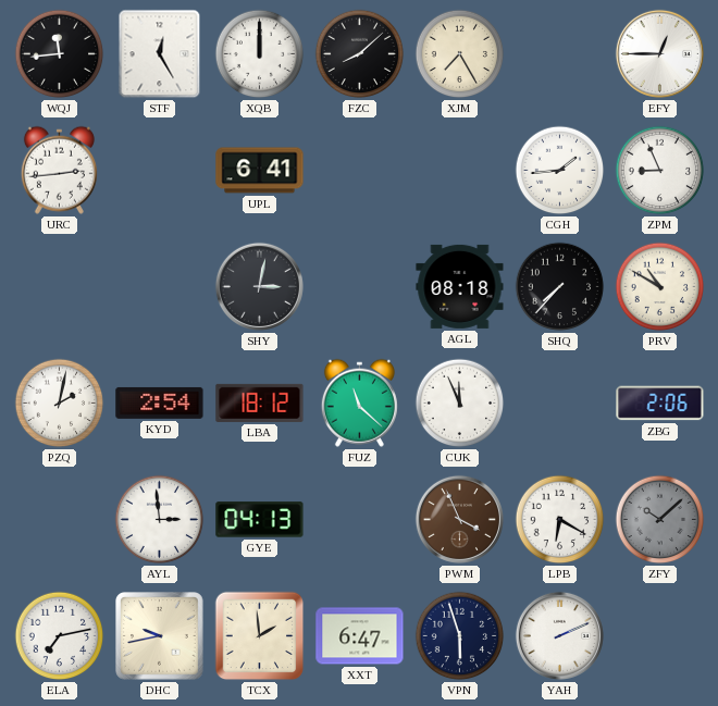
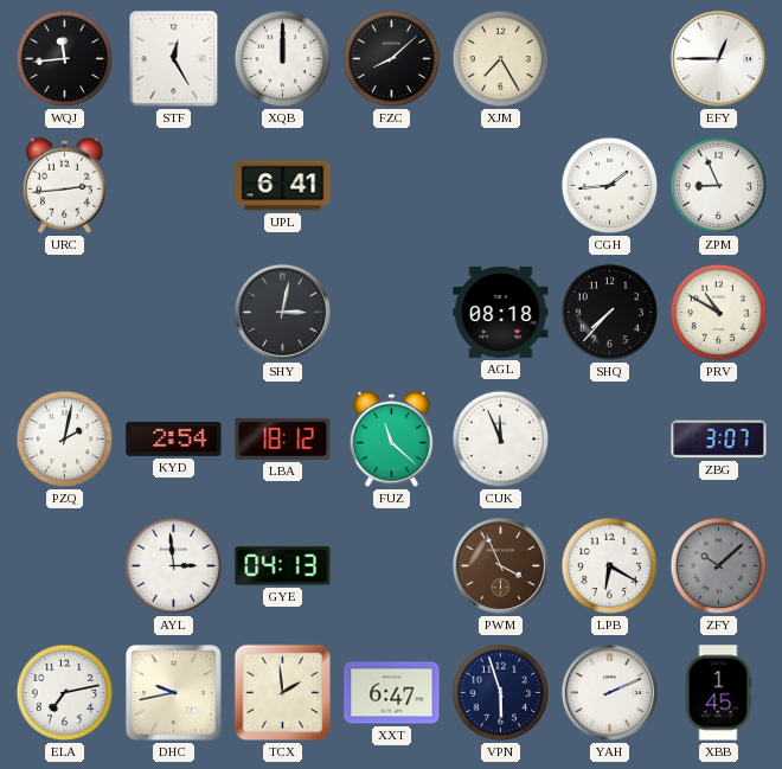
ZBG: 2:06 -> 3:07
XBB: none -> 1:45
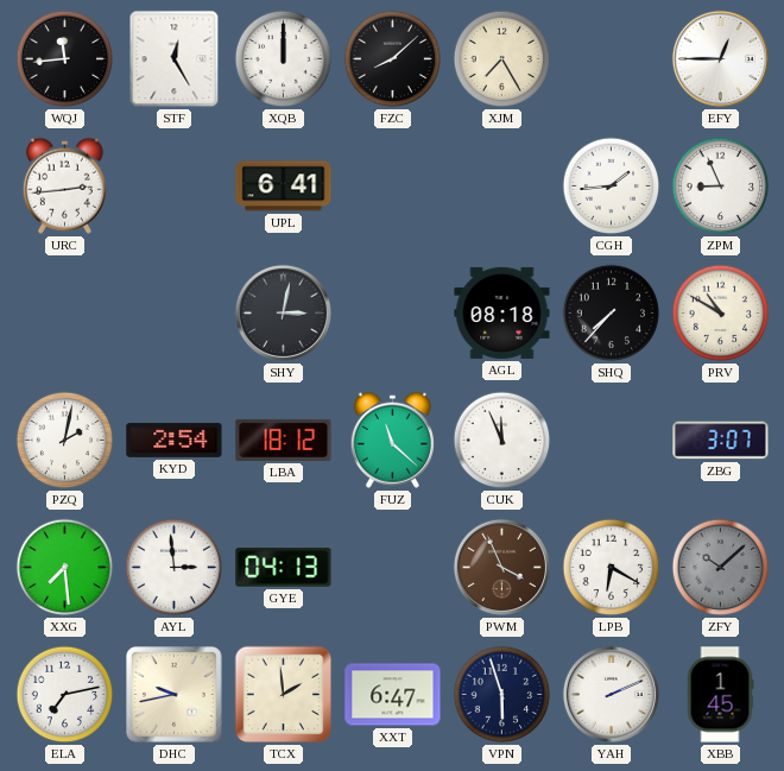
XXG: none -> 7:29
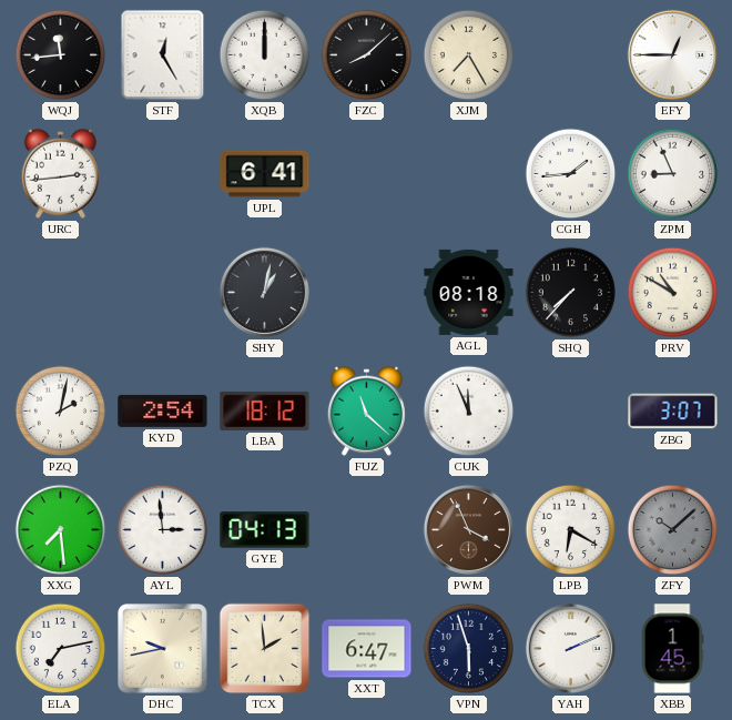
SHY: 3:02 -> 1:02
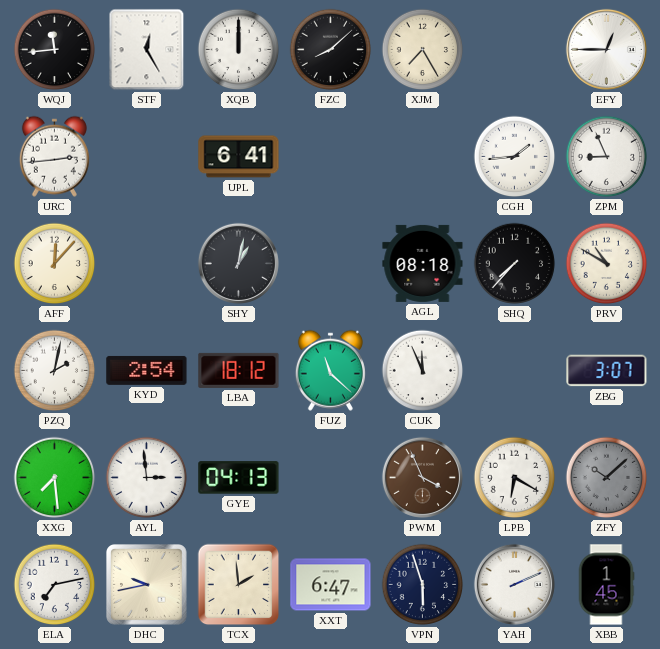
AFF: none -> 12:07
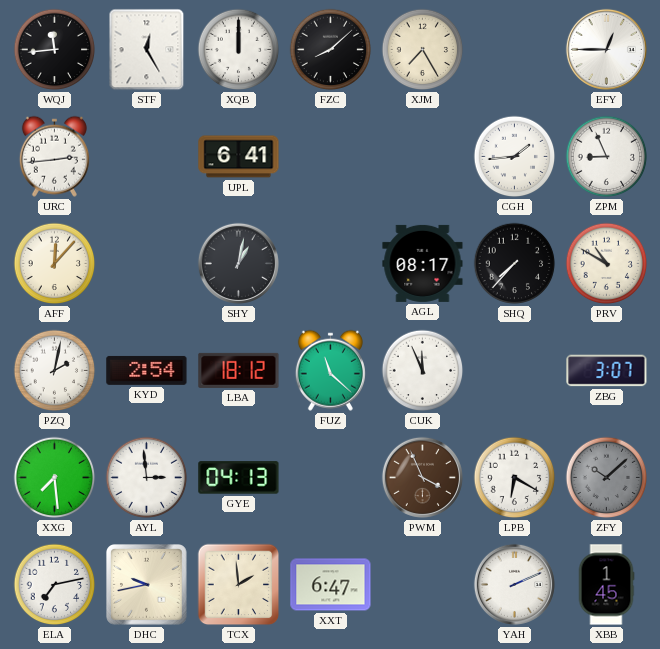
AGL: 08:18 -> 08:17
VPN: 5:57 -> none
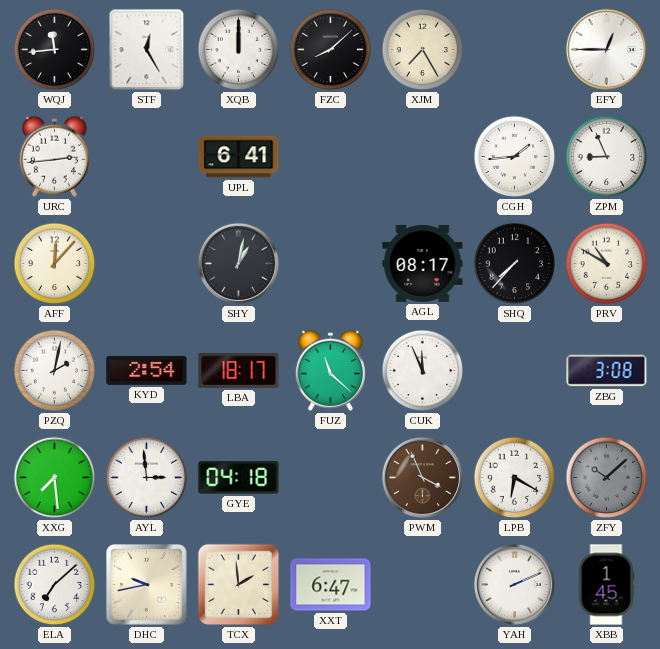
LBA: 18:12 -> 18:17
ZBG: 3:07 -> 3:08
GYE: 04:13 -> 04:18
ELA: 7:13 -> 7:08
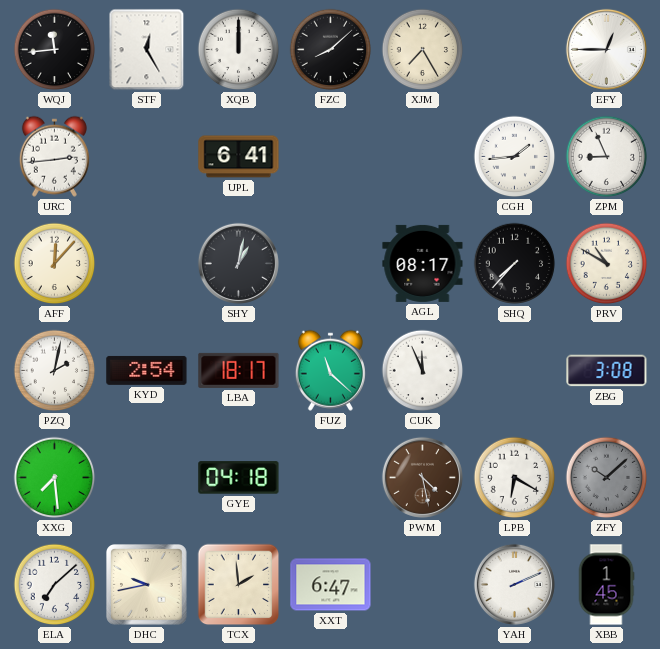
AYL: 2:59 -> none
PWM: 3:56 -> 4:28
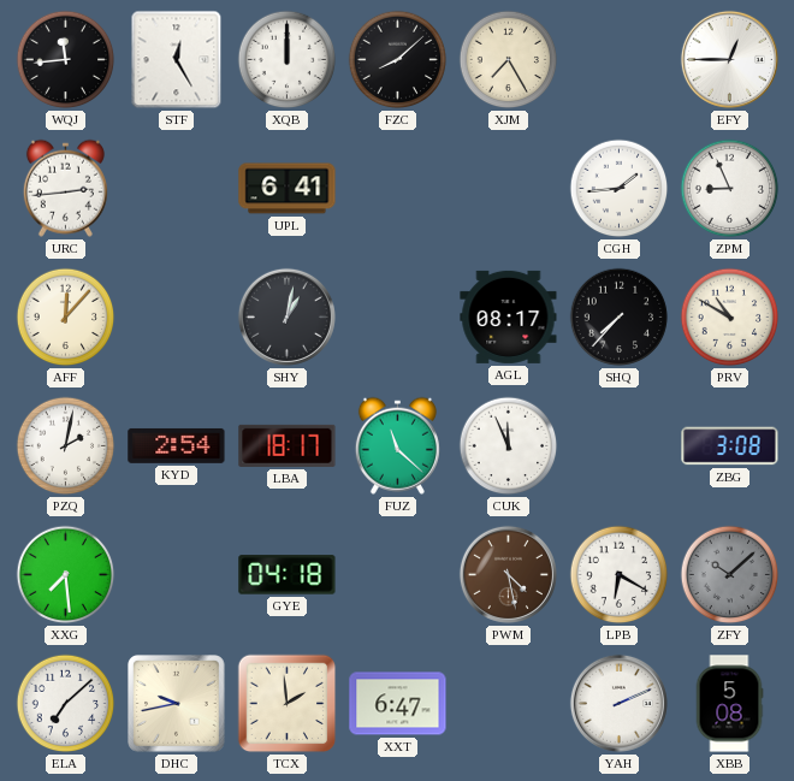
XBB: 1:45 -> 5:08
